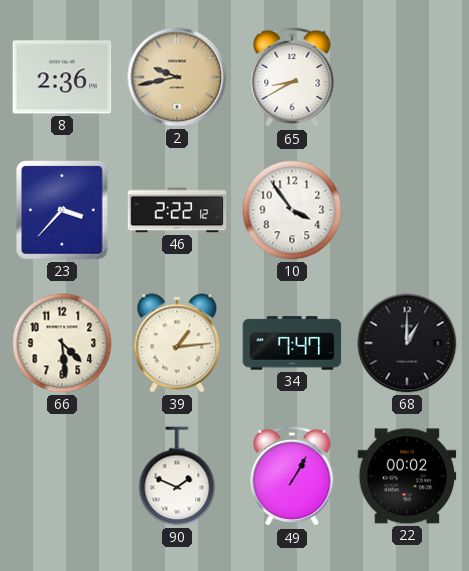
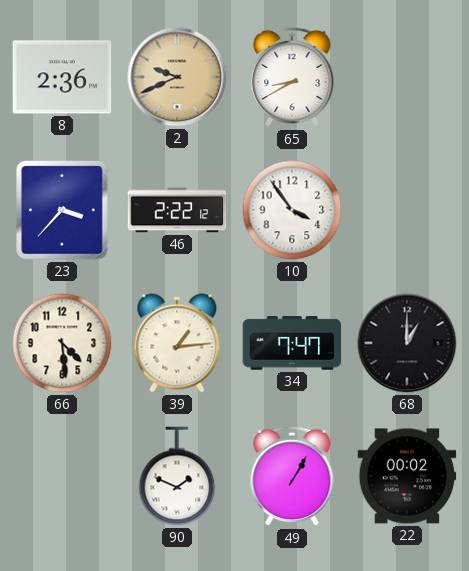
2: 9:43 -> 9:41
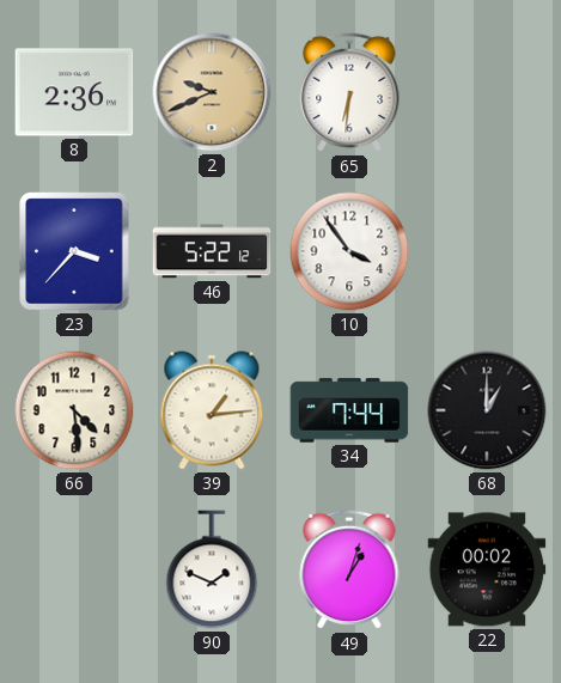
65: 8:40 -> 6:31
46: 2:22 -> 5:22
34: 7:47 -> 7:44
49: 1:05 -> 1:03
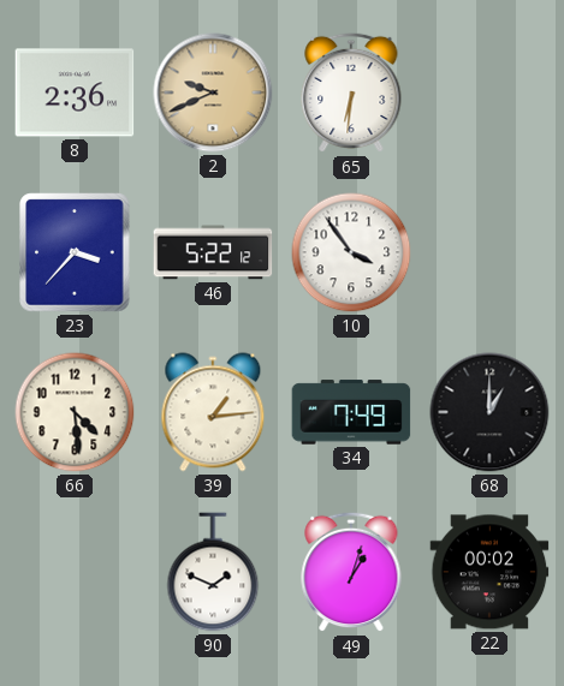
34: 7:44 -> 7:49
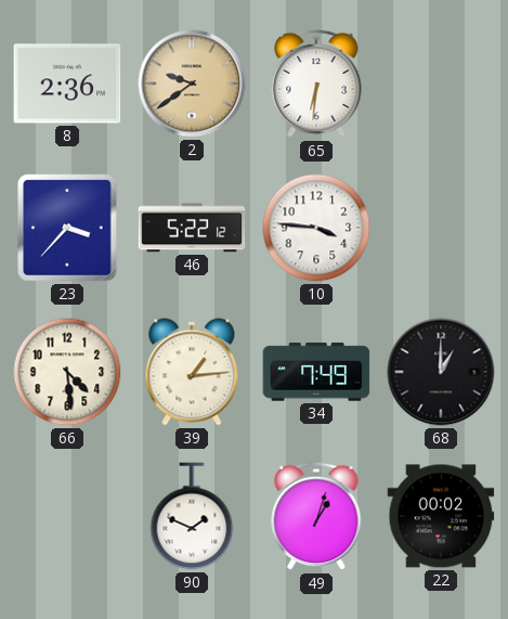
2: 9:41 -> 9:39
10: 3:54 -> 3:46
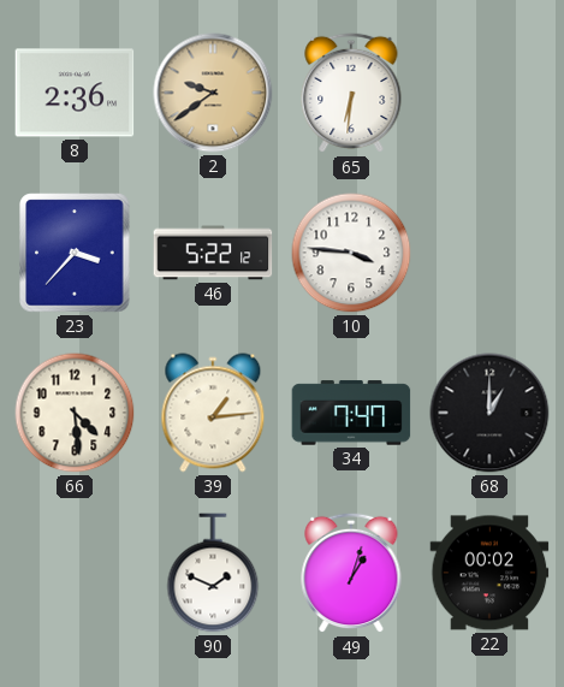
34: 7:49 -> 7:47
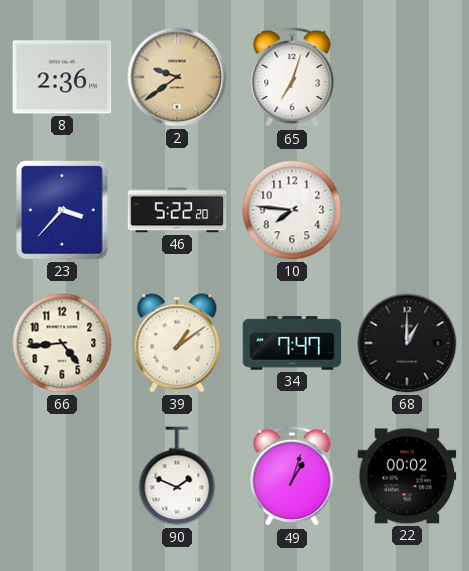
65: 6:31 -> 7:03
46: 5:22:12 -> 5:22:20
10: 3:46 -> 7:46
66: 4:29 -> 4:44
39: 1:14 -> 1:09
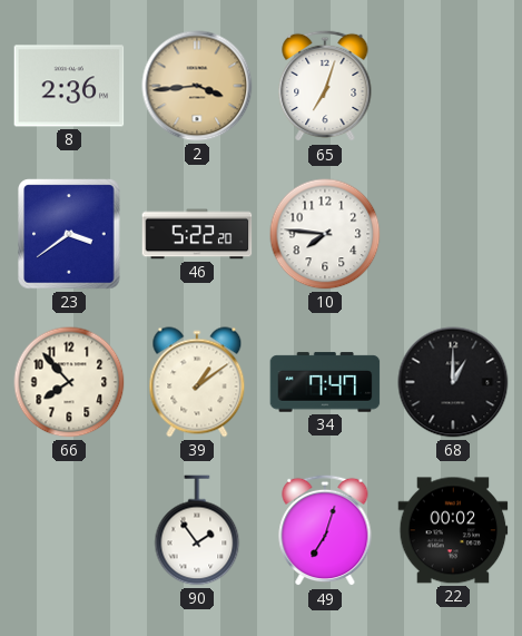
2: 9:39 -> 3:44
23: 3:37 -> 3:39
66: 4:44 -> 7:53
90: 1:49 -> 1:54
49: 1:03 -> 7:03
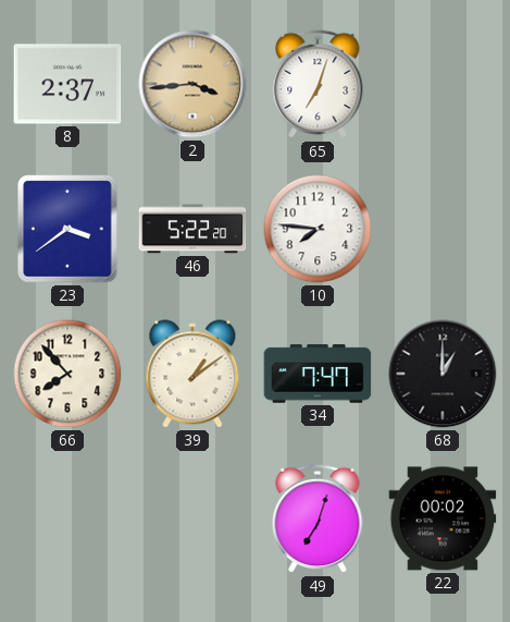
8: 2:36 -> 2:37
90: 1:54 -> none
